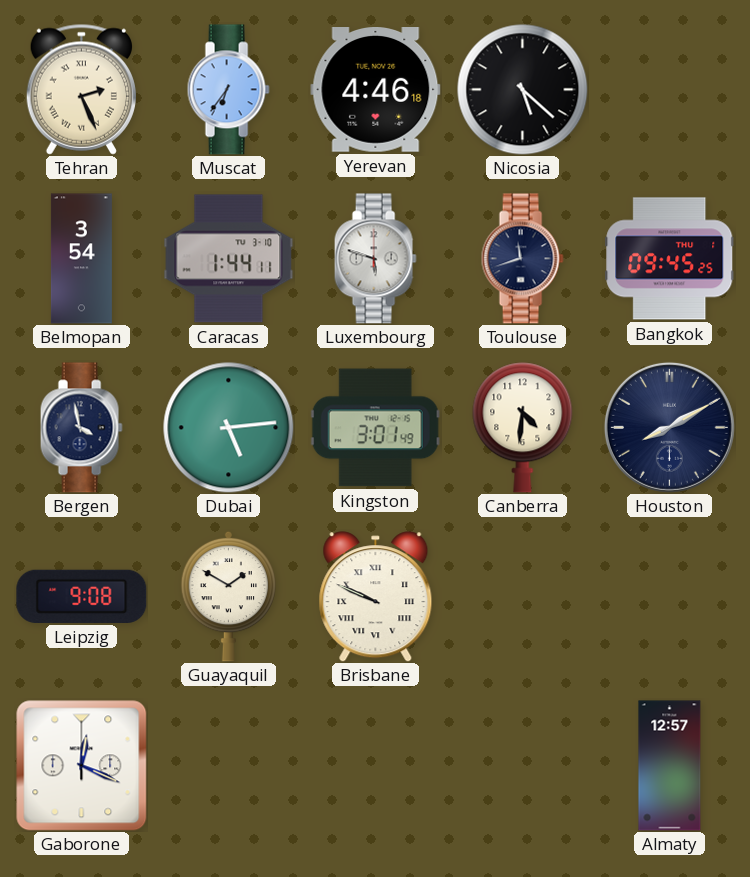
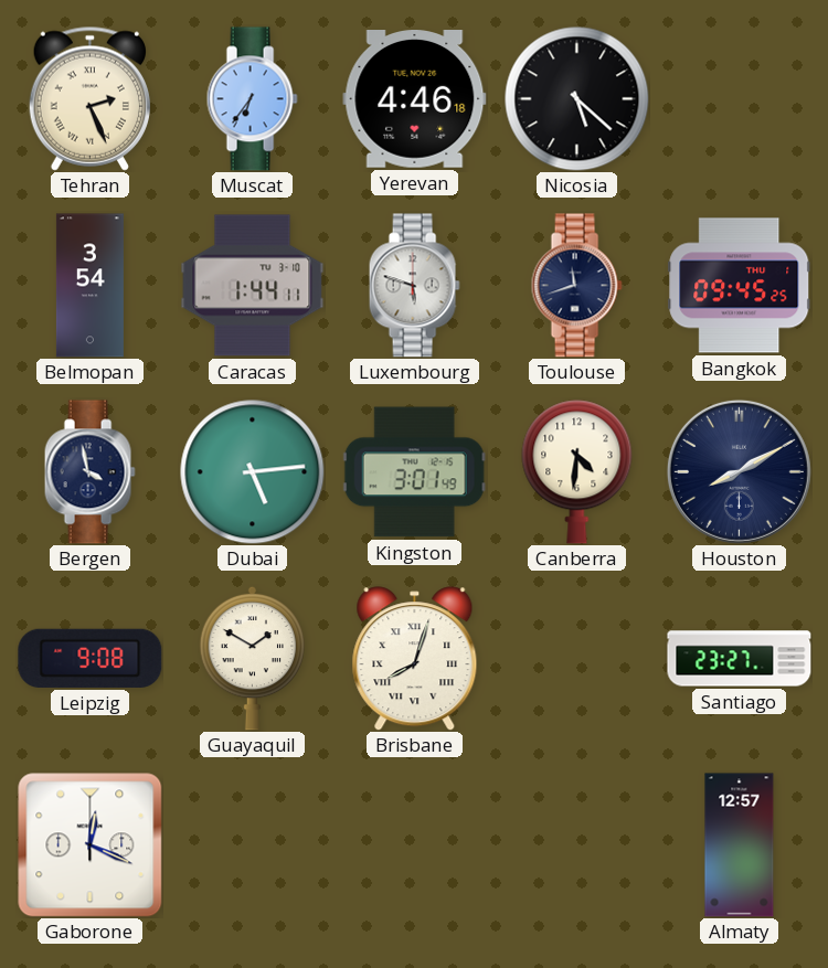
Brisbane: 9:49 -> 8:03
Santiago: none -> 23:27
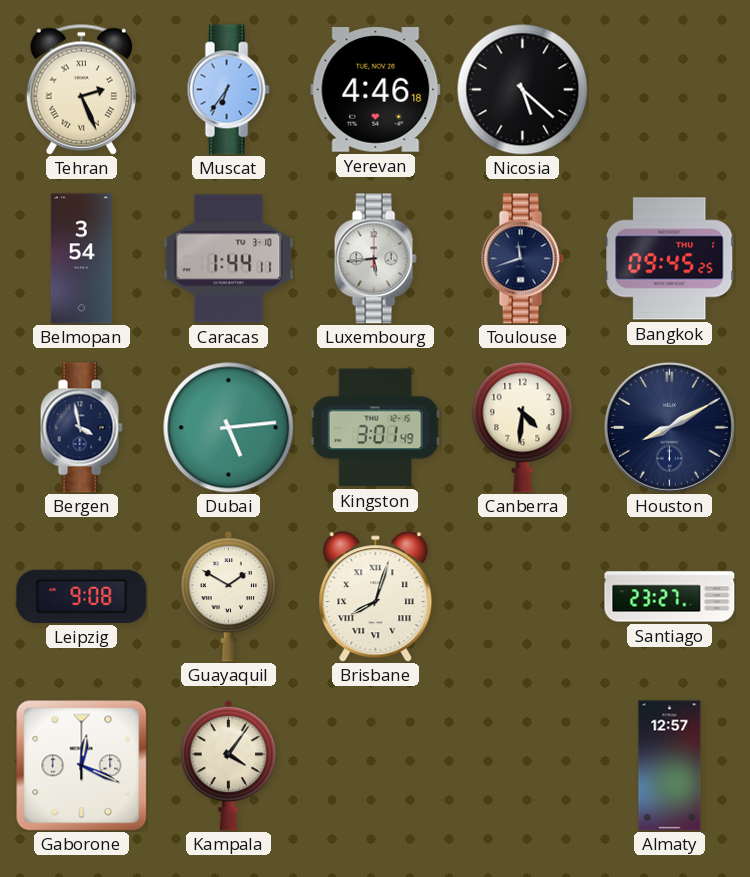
Luxembourg: 5:48 -> 5:44
Kampala: none -> 4:06
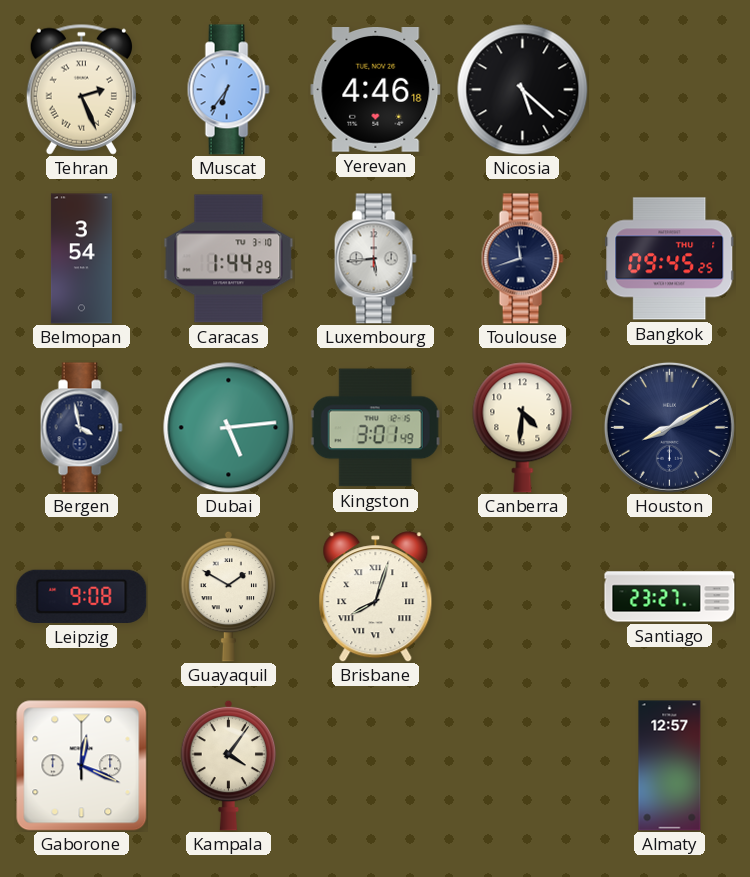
Caracas: 1:44:11 -> 1:44:29
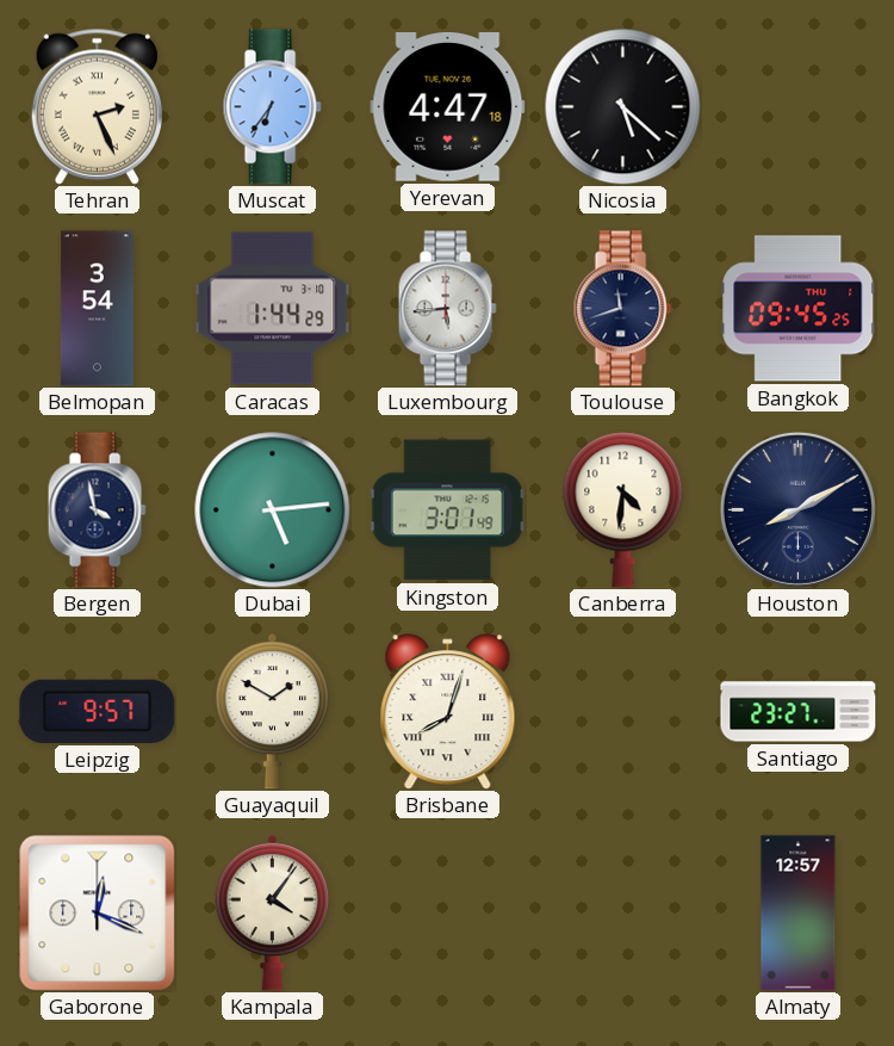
Yerevan: 4:46 -> 4:47
Leipzig: 9:08 -> 9:57
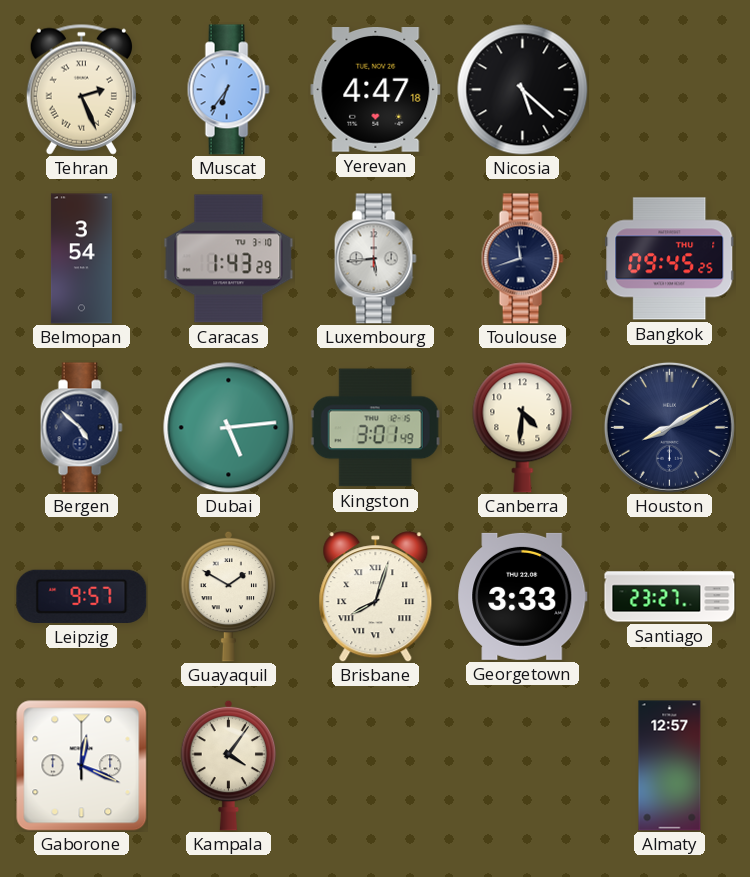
Caracas: 1:44 -> 1:43
Bergen: 3:58 -> 4:52
Georgetown: none -> 3:33
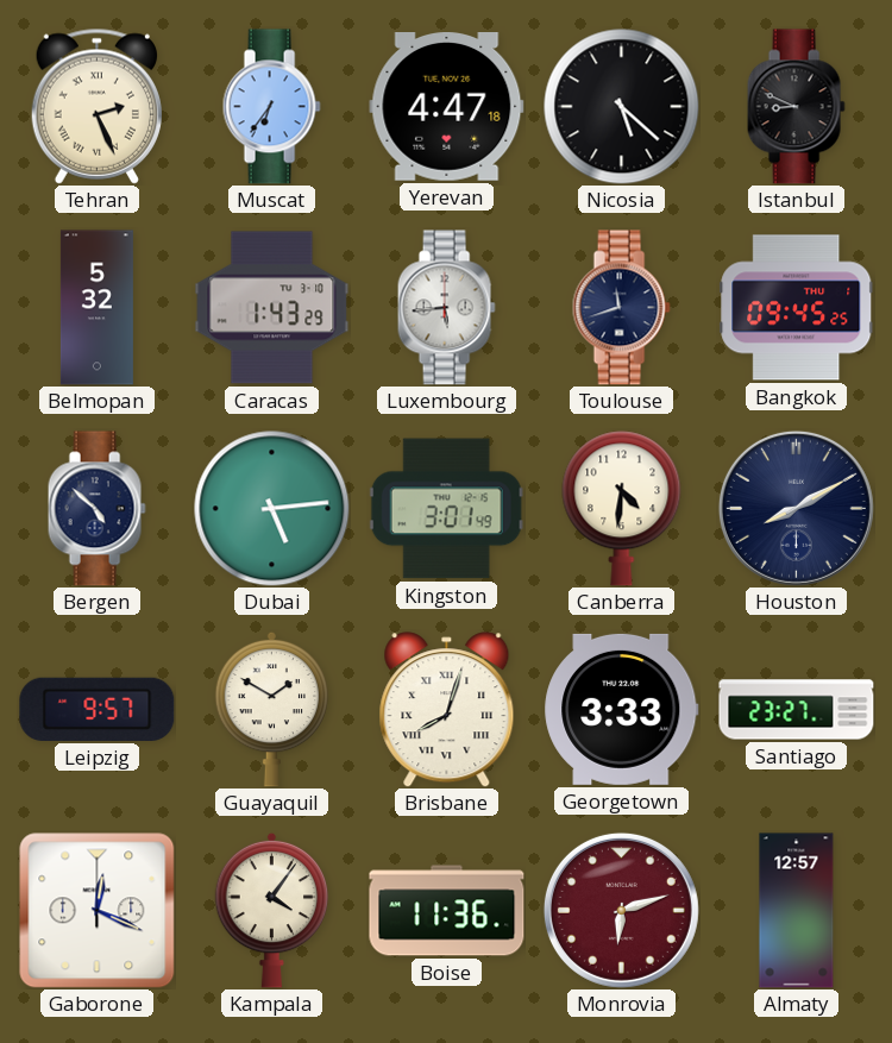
Istanbul: none -> 8:49
Belmopan: 3:54 -> 5:32
Boise: none -> 11:36
Monrovia: none -> 6:12
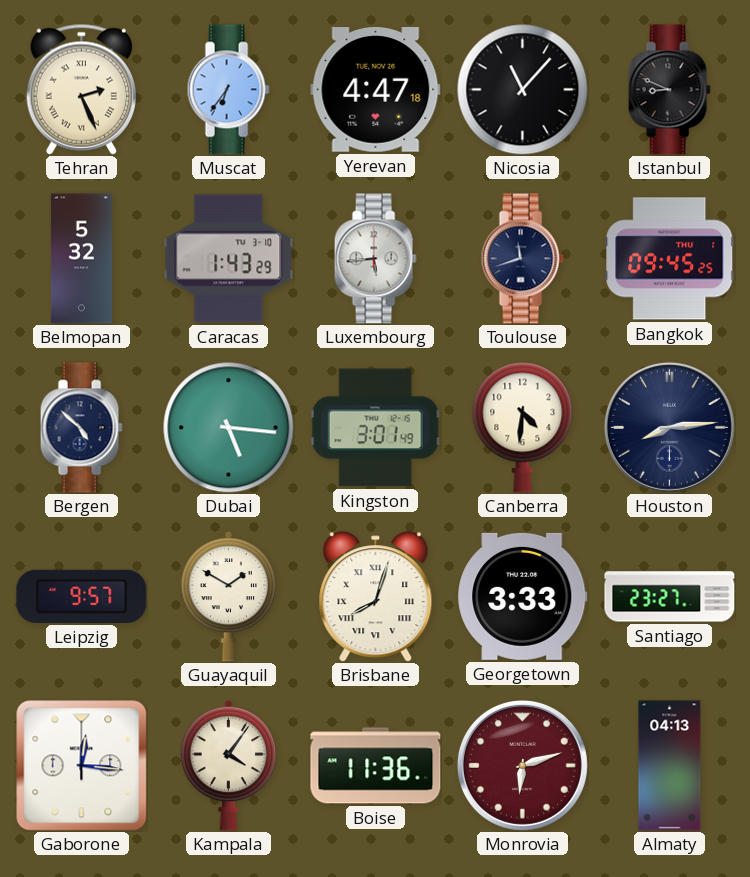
Nicosia: 5:22 -> 11:07
Dubai: 5:14 -> 5:16
Houston: 8:10 -> 8:14
Gaborone: 12:19 -> 12:16
Almaty: 12:57 -> 04:13
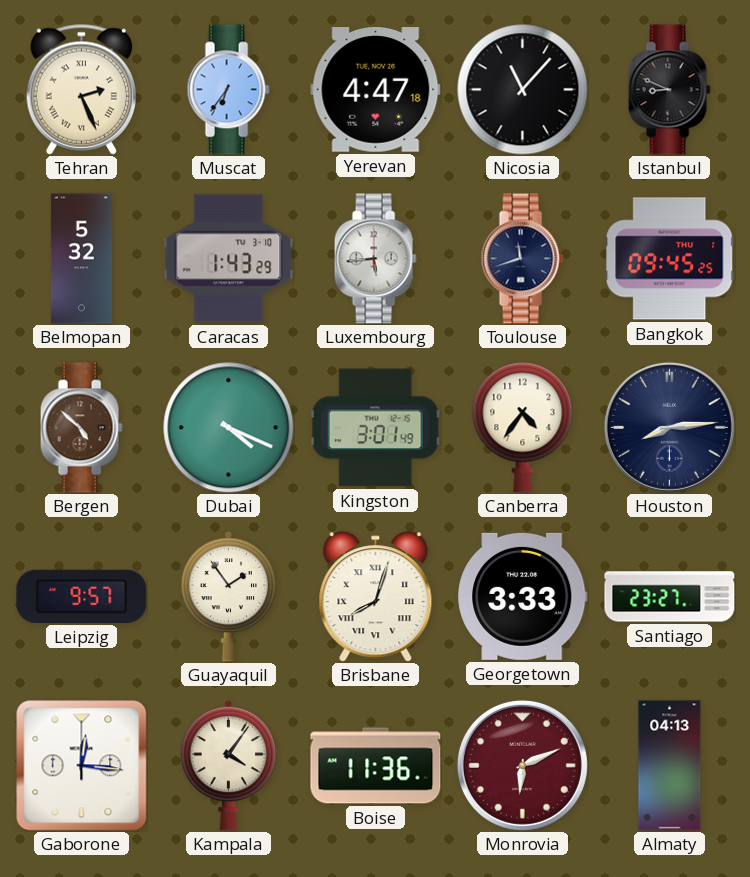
Bergen dial: navy -> brown
Dubai: 5:16 -> 4:19
Canberra: 4:31 -> 4:36
Guayaquil: 1:50 -> 1:54
Monrovia: 6:12 -> 6:11
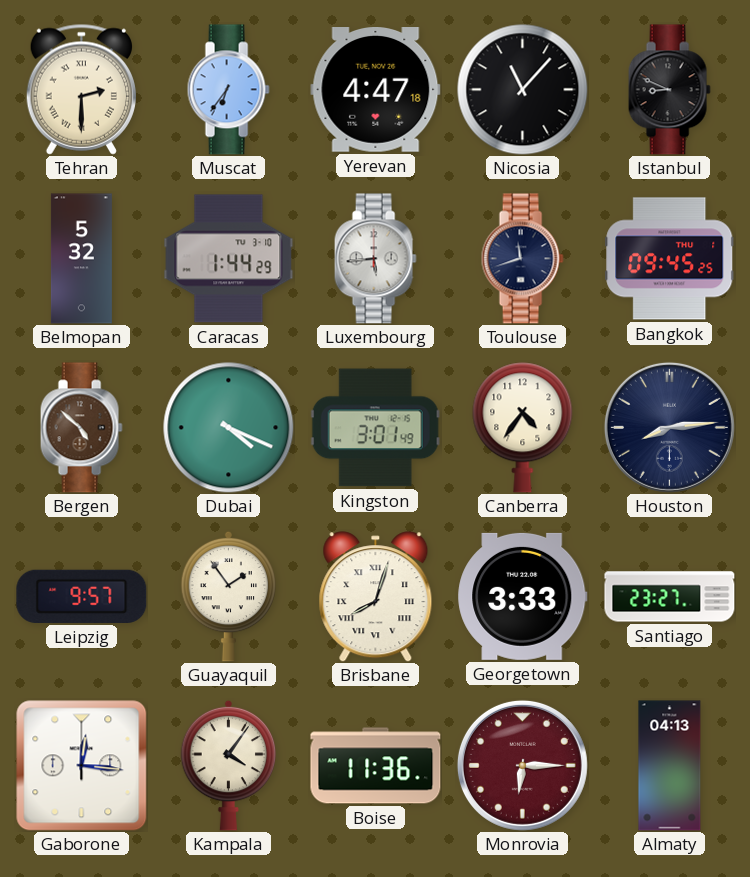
Tehran: 2:26 -> 2:30
Caracas: 1:43 -> 1:44
Monrovia: 6:11 -> 6:15
